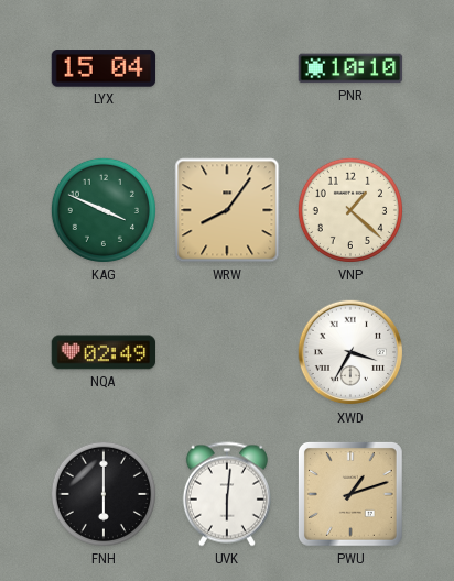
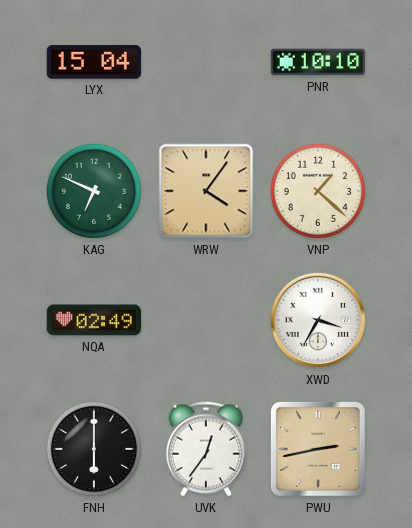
KAG: 3:49 -> 6:49
WRW: 8:06 -> 4:06
UVK: 6:01 -> 12:36
PWU: 1:12 -> 2:43
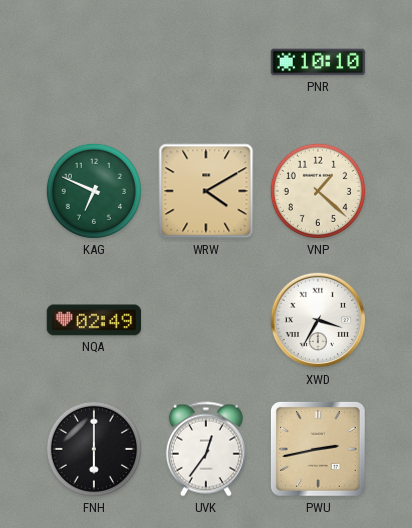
LYX: 15:04 -> none
WRW: 4:06 -> 4:10
